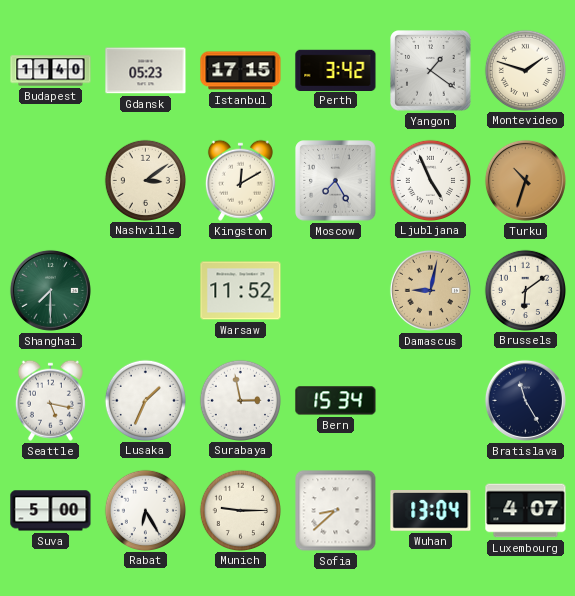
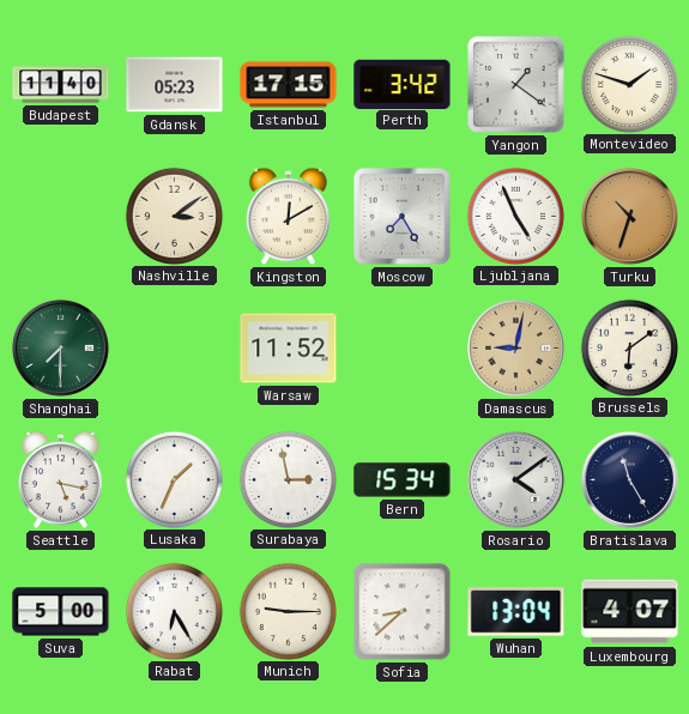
Rosario: none -> 4:09
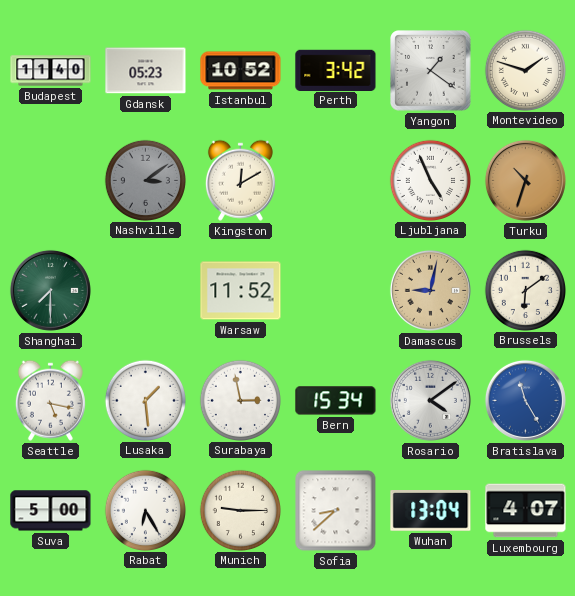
Istanbul: 17:15 -> 10:52
Nashville dial: cream -> grey
Moscow: 7:25 -> none
Lusaka: 1:34 -> 1:29
Bratislava dial: navy -> blue
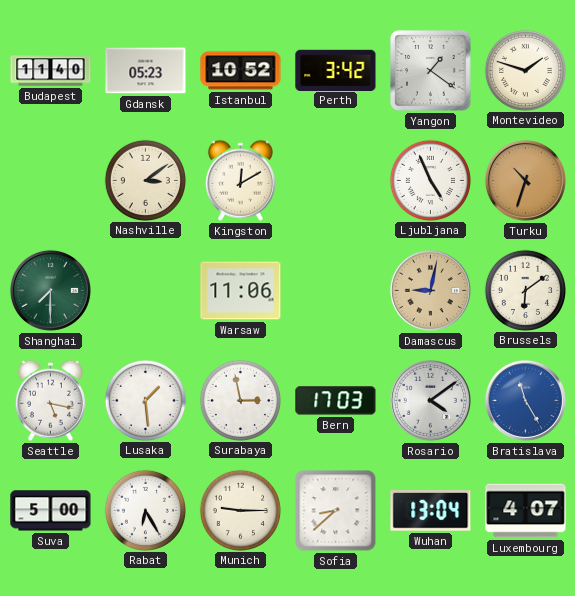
Nashville dial: grey -> cream
Warsaw: 11:52 -> 11:06
Bern: 15:34 -> 17:03
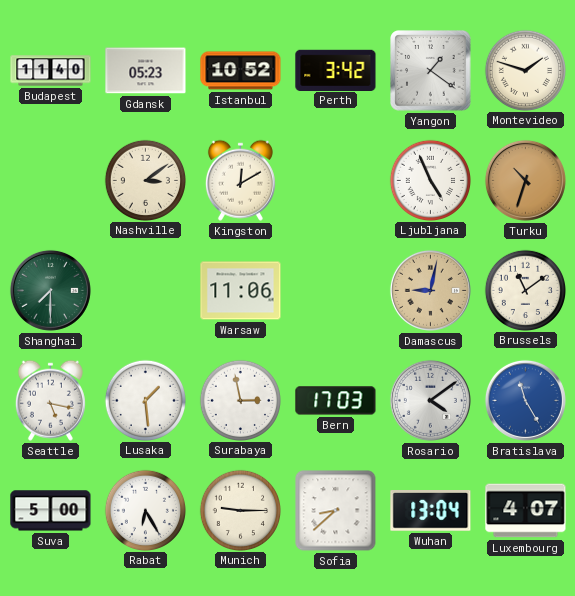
Brussels: 6:09 -> 11:09
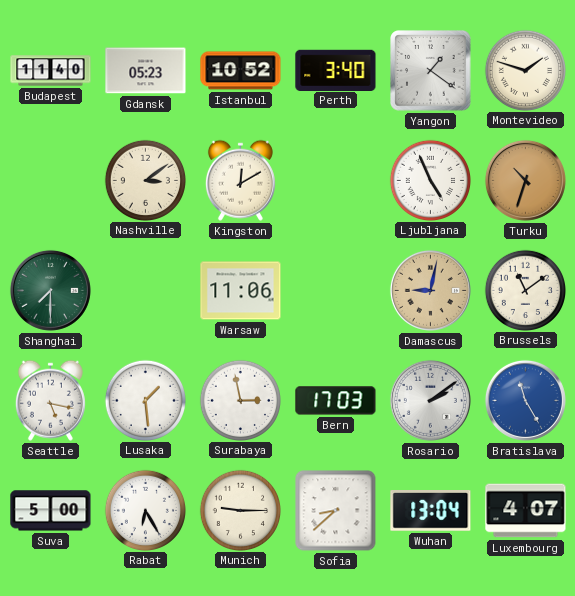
Perth: 3:42 -> 3:40
Rosario: 4:09 -> 2:09
